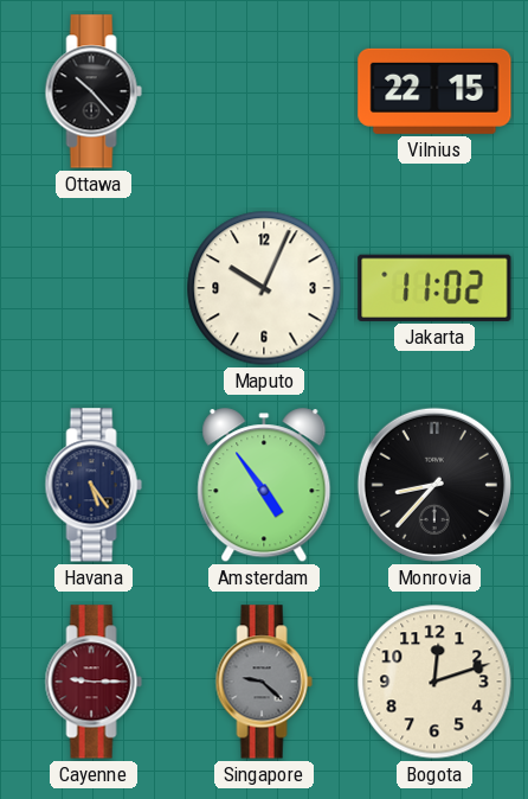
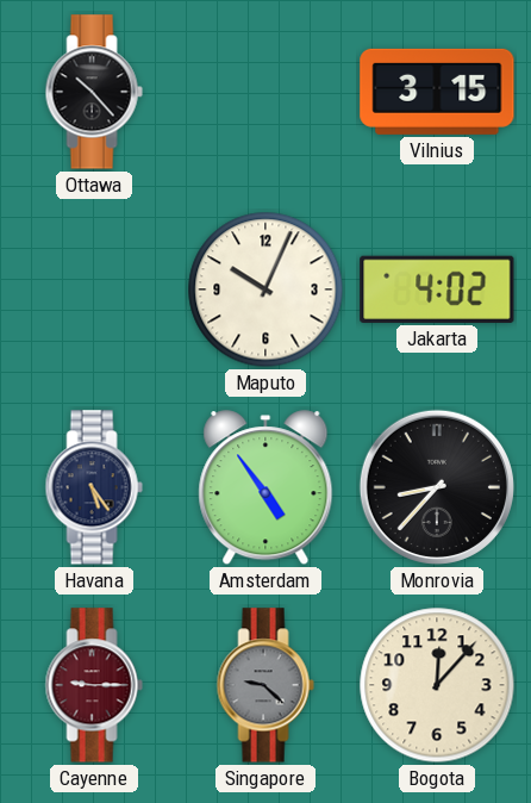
Vilnius: 22:15 -> 3:15
Jakarta: 11:02 -> 4:02
Bogota: 12:12 -> 12:07
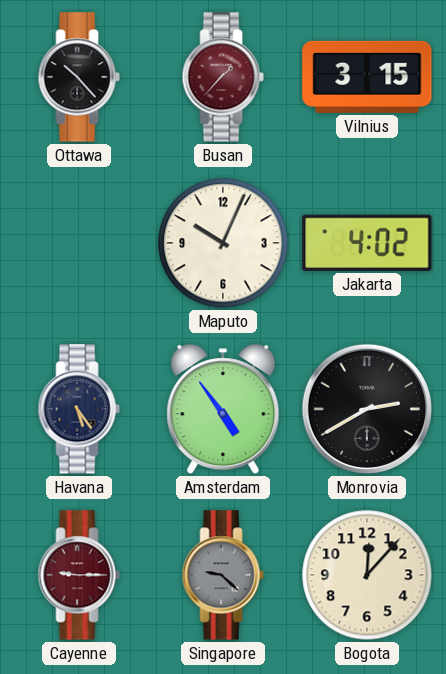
Busan: none -> 1:37
Monrovia: 8:37 -> 2:40
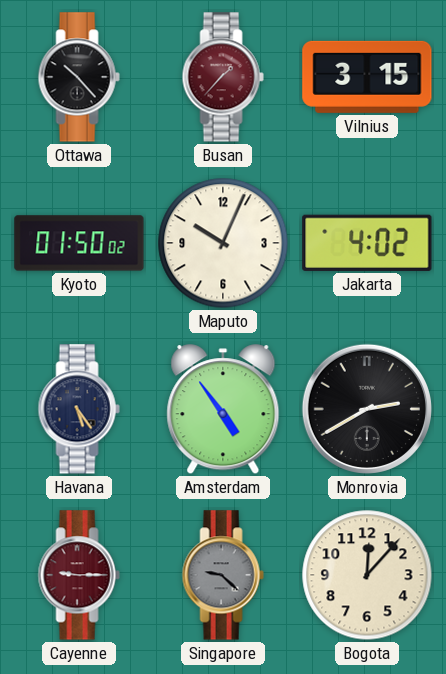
Kyoto: none -> 01:50
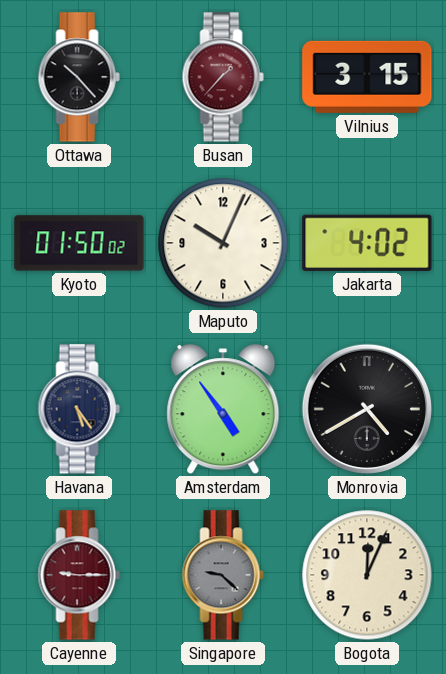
Monrovia: 2:40 -> 4:40
Bogota: 12:07 -> 12:04
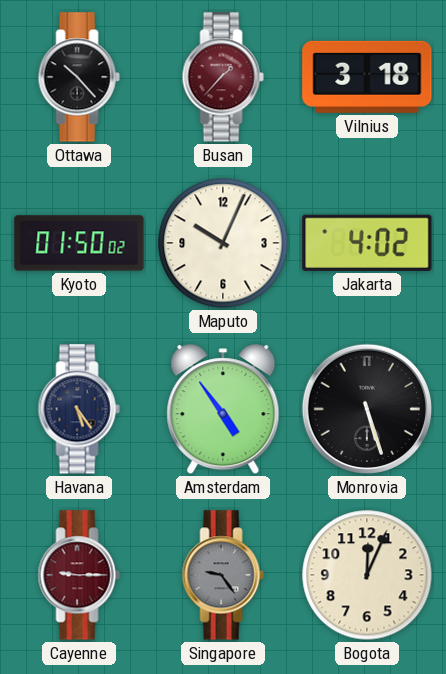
Vilnius: 3:15 -> 3:18
Monrovia: 4:40 -> 5:27
Singapore: 9:22 -> 9:24
